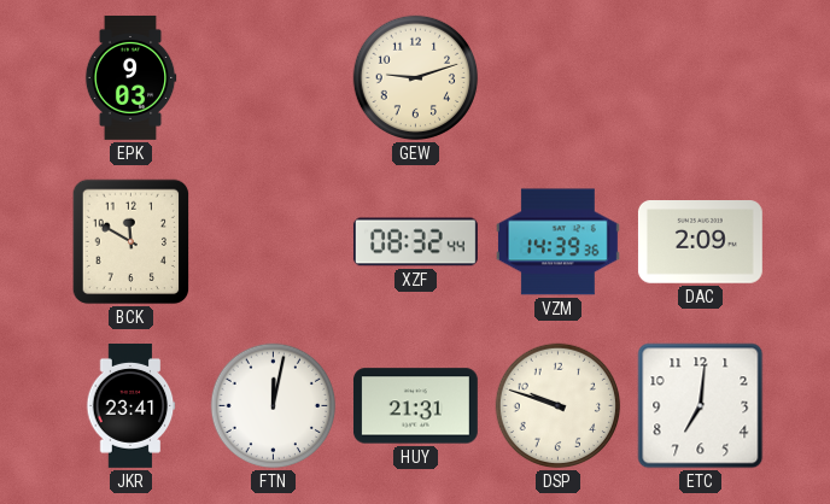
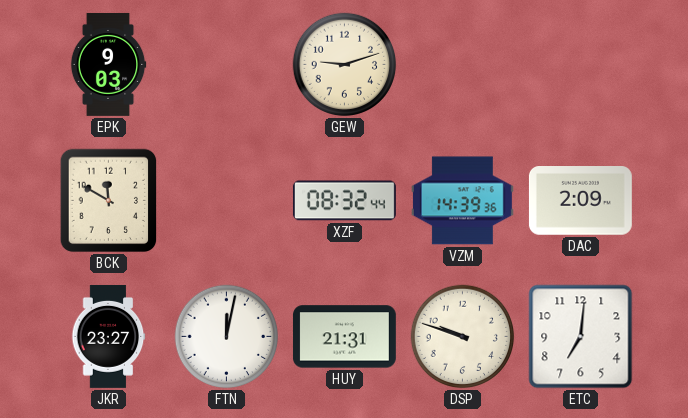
JKR: 23:41 -> 23:27
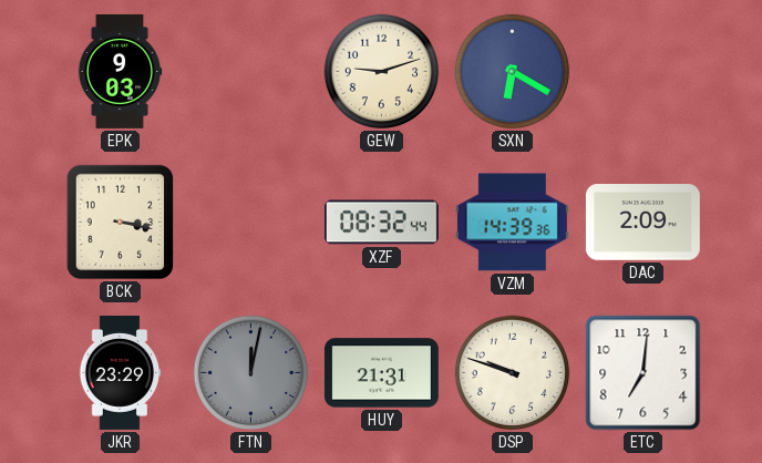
SXN: none -> 6:20
BCK: 11:50 -> 3:17
JKR: 23:27 -> 23:29
FTN dial: white -> grey
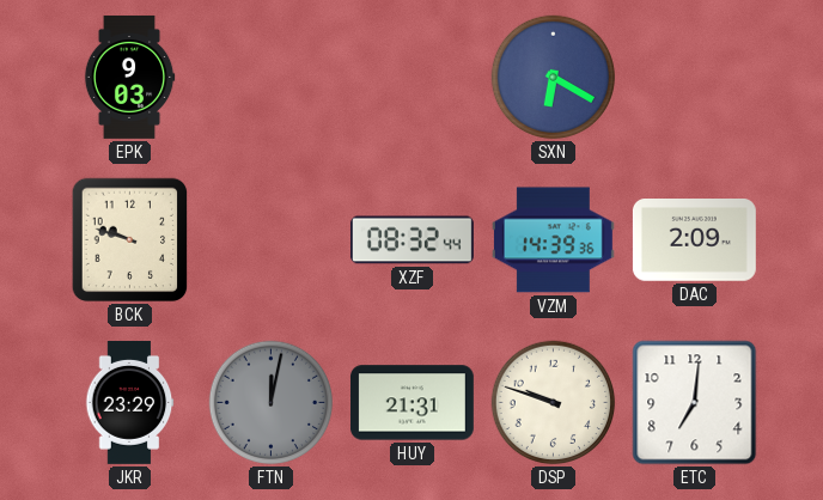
GEW: 9:12 -> none
BCK: 3:17 -> 9:48
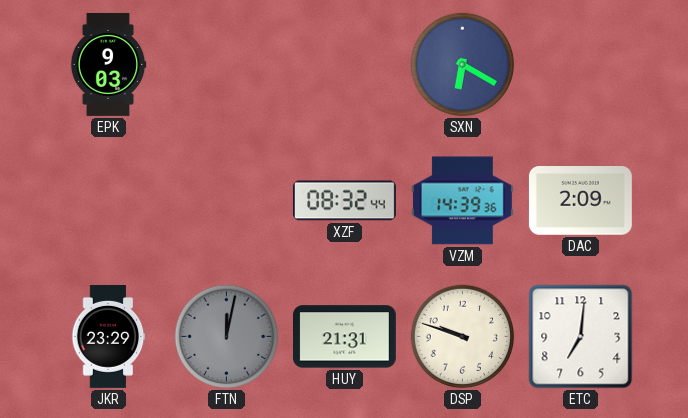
BCK: 9:48 -> none
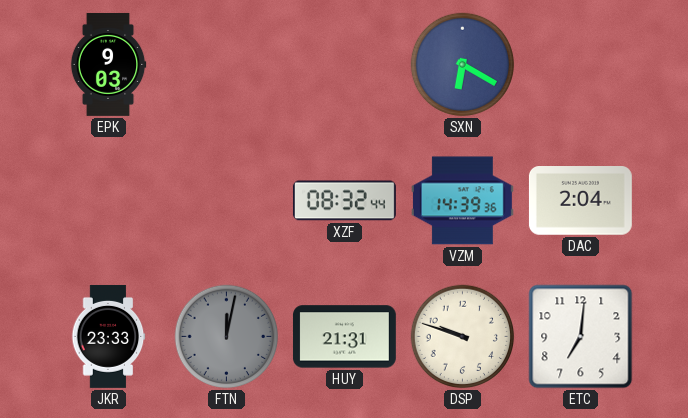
DAC: 2:09 -> 2:04
JKR: 23:29 -> 23:33
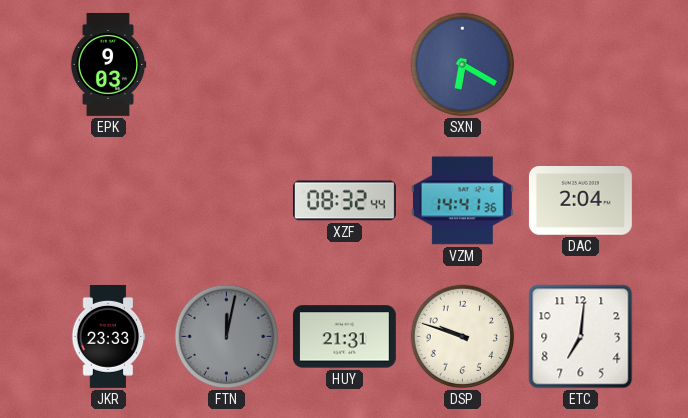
VZM: 14:39 -> 14:41
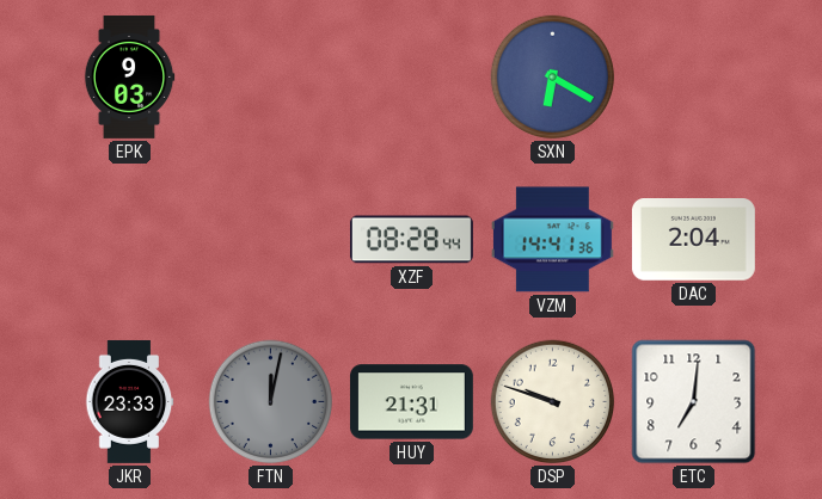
XZF: 08:32 -> 08:28
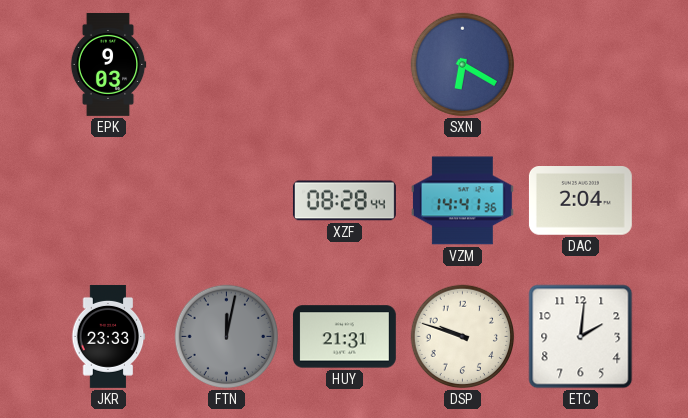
ETC: 7:01 -> 2:01
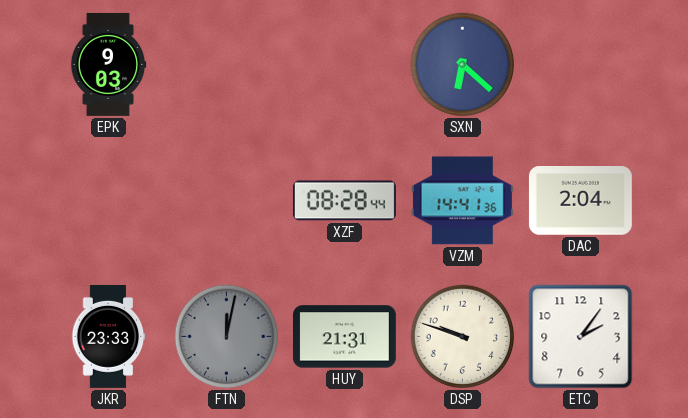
SXN: 6:20 -> 6:22
ETC: 2:01 -> 2:06
